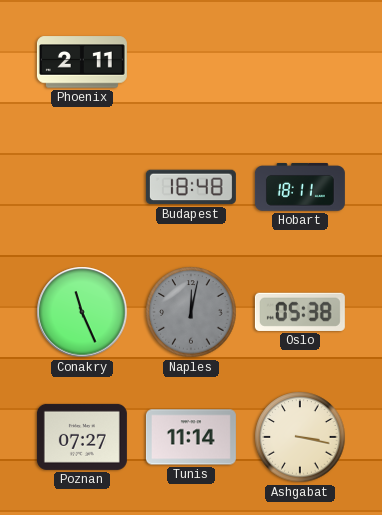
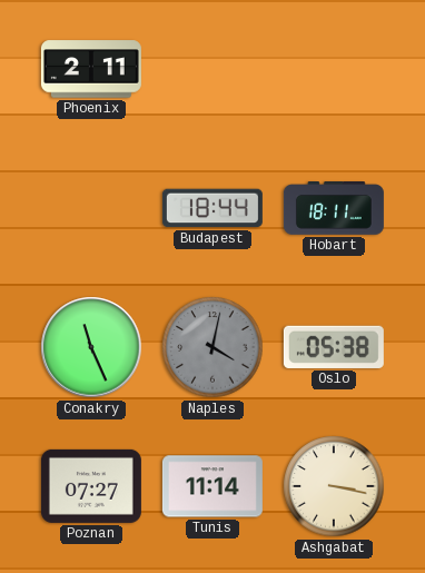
Budapest: 18:48 -> 18:44
Naples: 12:02 -> 4:02
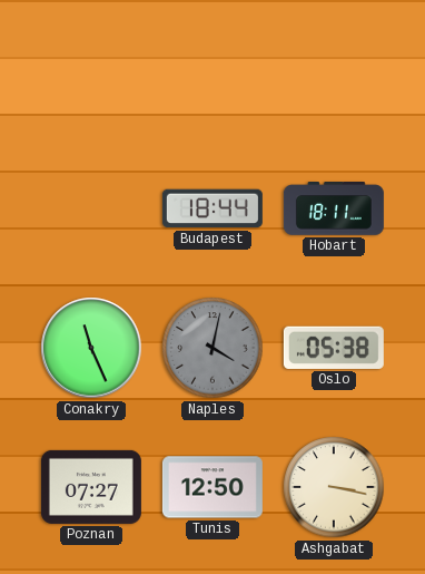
Phoenix: 2:11 -> none
Tunis: 11:14 -> 12:50
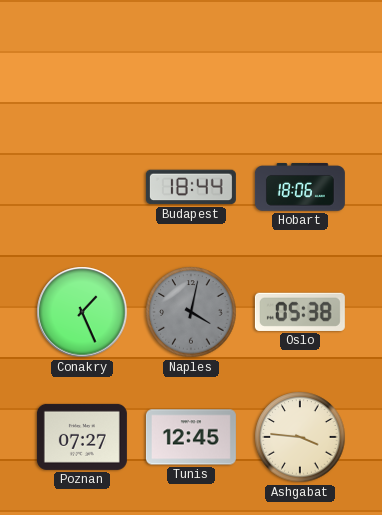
Hobart: 18:11 -> 18:06
Conakry: 11:26 -> 1:26
Tunis: 12:50 -> 12:45
Ashgabat: 3:17 -> 3:46
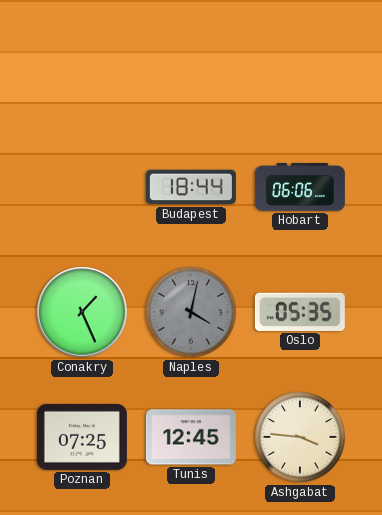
Hobart: 18:06 -> 06:06
Oslo: 05:38 -> 05:35
Poznan: 07:27 -> 07:25
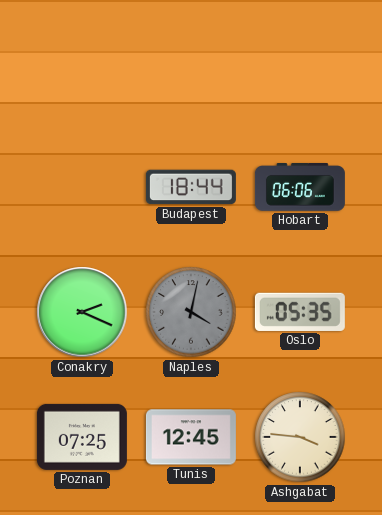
Conakry: 1:26 -> 2:19
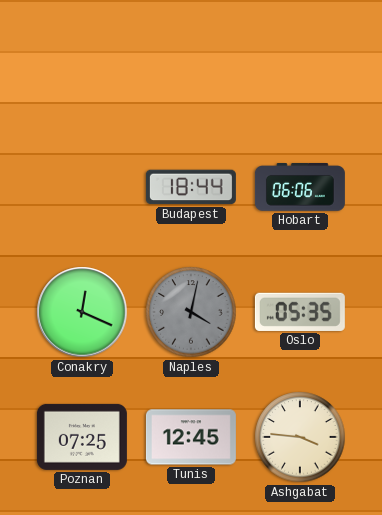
Conakry: 2:19 -> 12:19
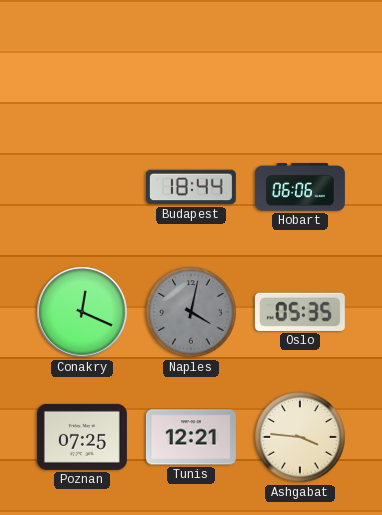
Tunis: 12:45 -> 12:21
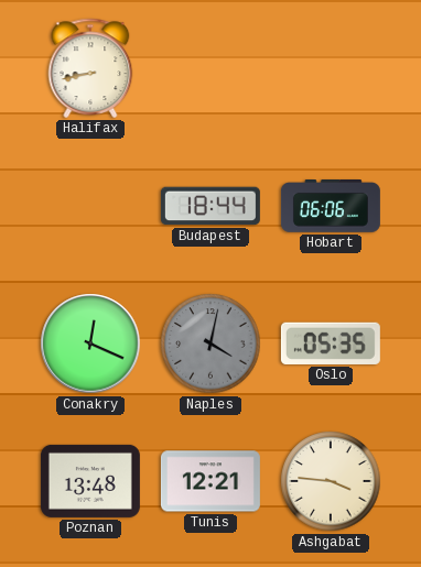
Halifax: none -> 8:43
Poznan: 07:25 -> 13:48
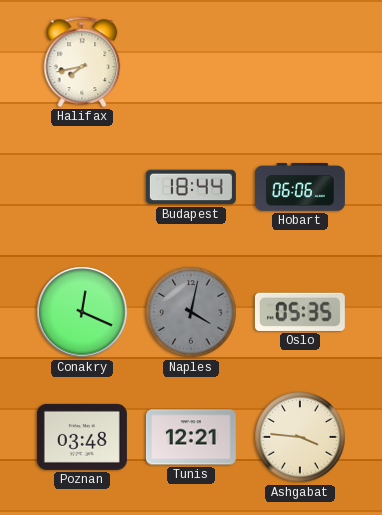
Halifax: 8:43 -> 7:43
Poznan: 13:48 -> 03:48
